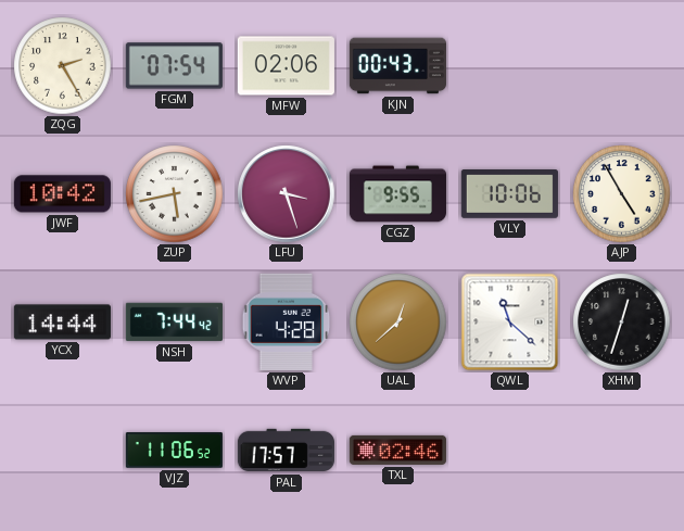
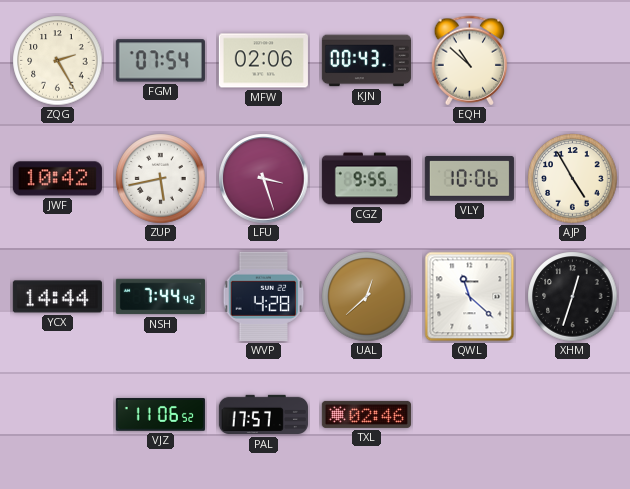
EQH: none -> 10:52
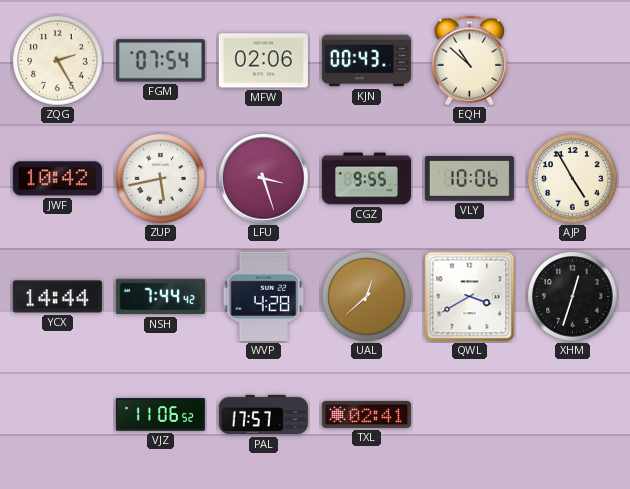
QWL: 11:22 -> 3:40
TXL: 02:46 -> 02:41
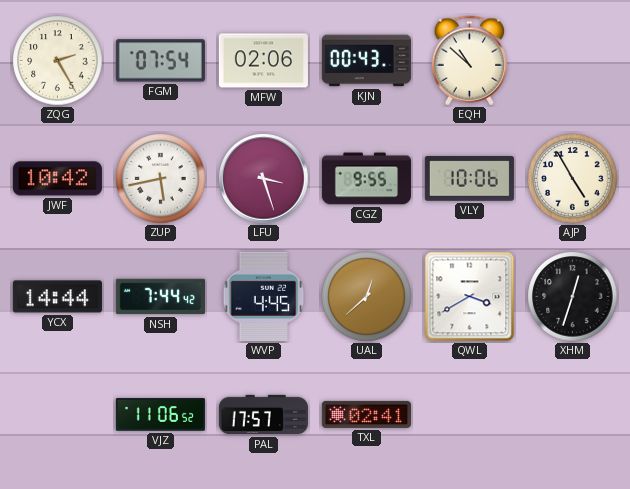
WVP: 4:28 -> 4:45
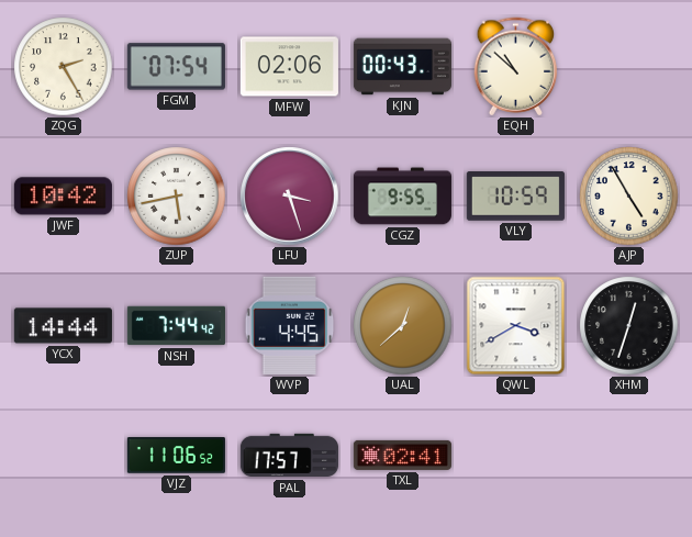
VLY: 10:06 -> 10:59
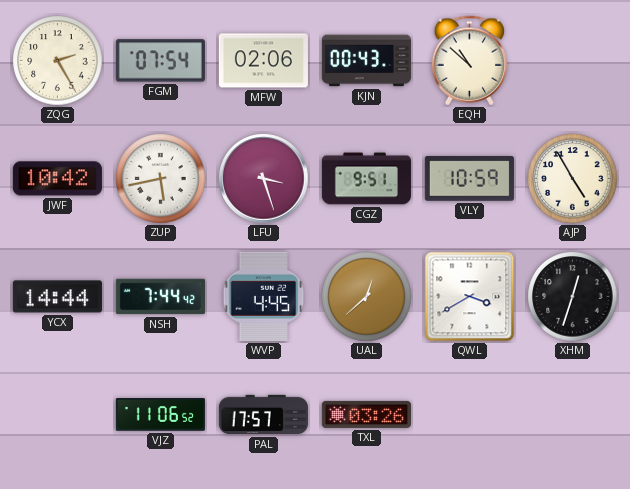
CGZ: 9:55 -> 9:51
TXL: 02:41 -> 03:26
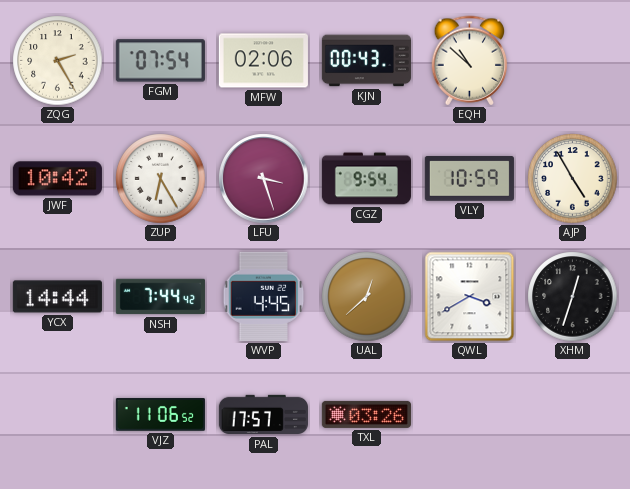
ZUP: 5:43 -> 6:25
CGZ: 9:51 -> 9:54
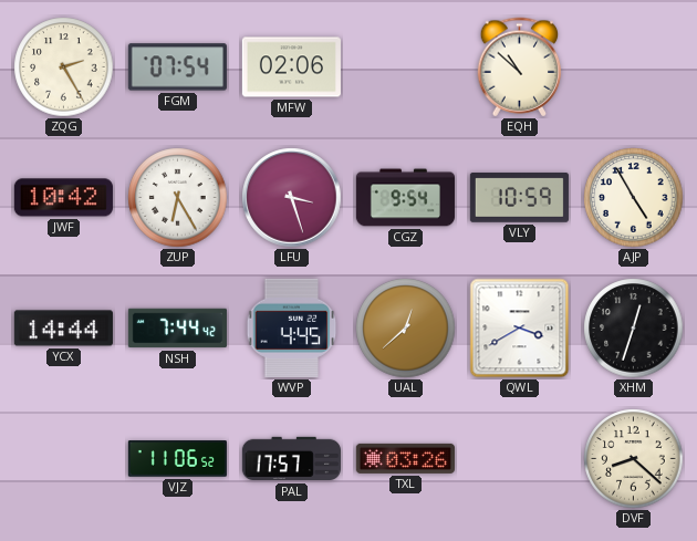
KJN: 00:43 -> none
DVF: none -> 8:22
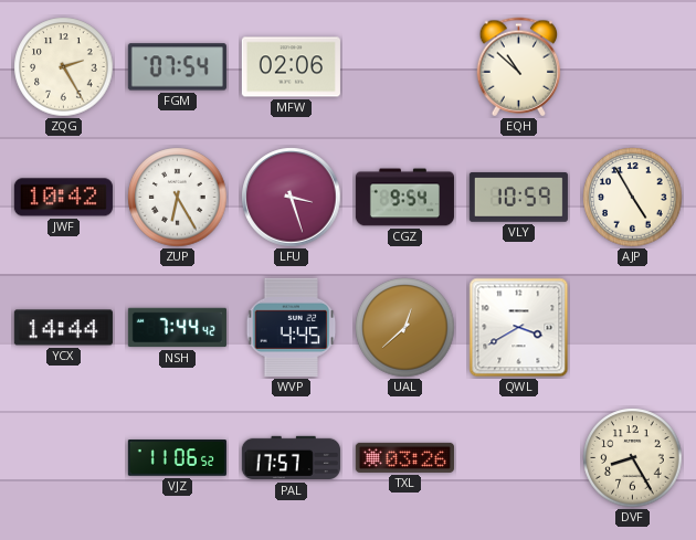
XHM: 12:33 -> none
DVF: 8:22 -> 8:25
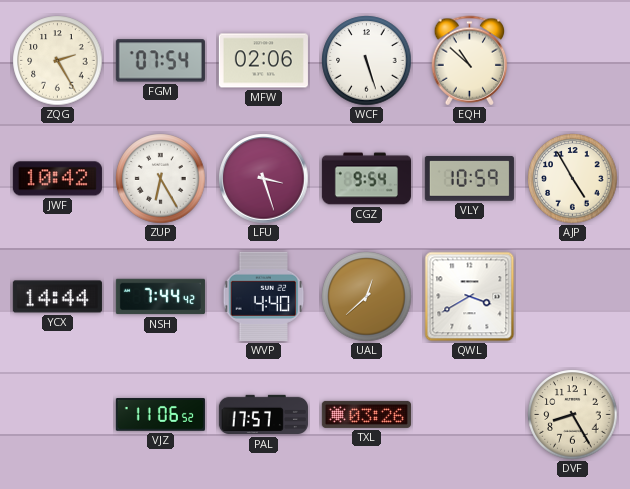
WCF: none -> 5:27
WVP: 4:45 -> 4:40
